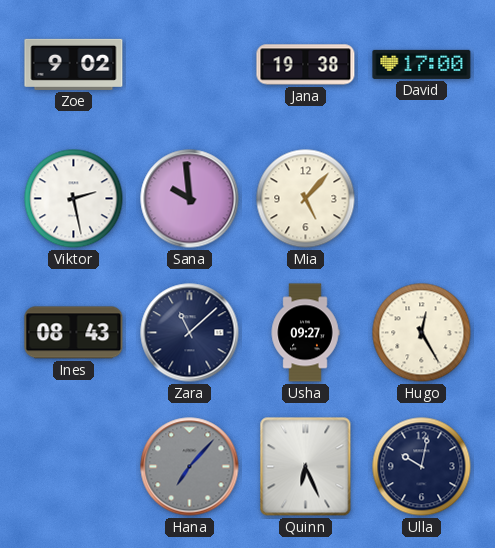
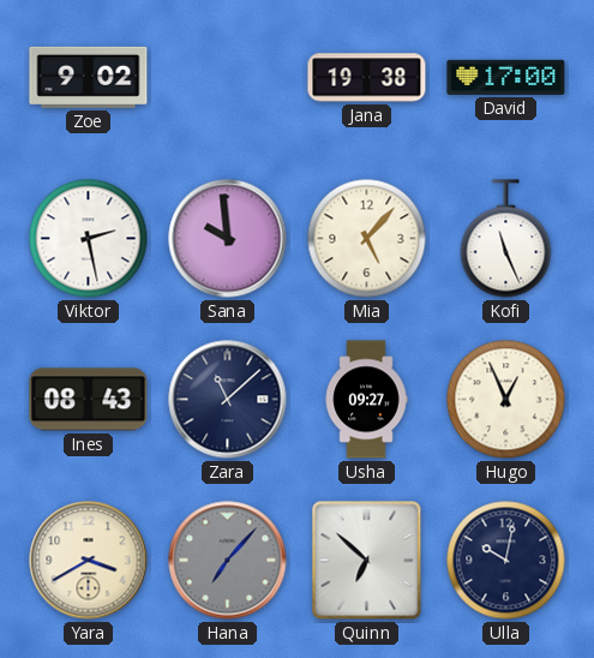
Kofi: none -> 11:26
Hugo: 12:25 -> 12:56
Yara: none -> 3:40
Quinn: 6:26 -> 6:52
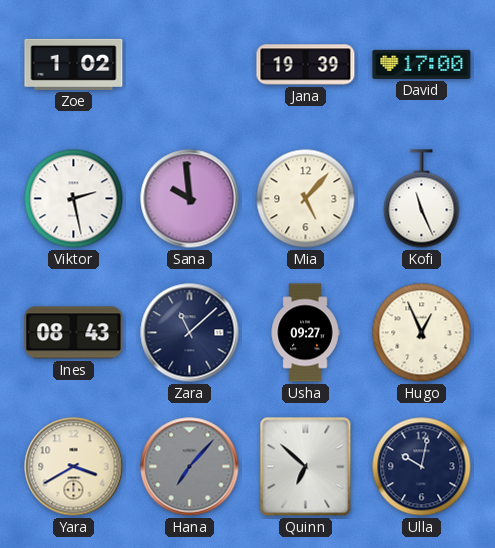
Zoe: 9:02 -> 1:02
Jana: 19:38 -> 19:39
